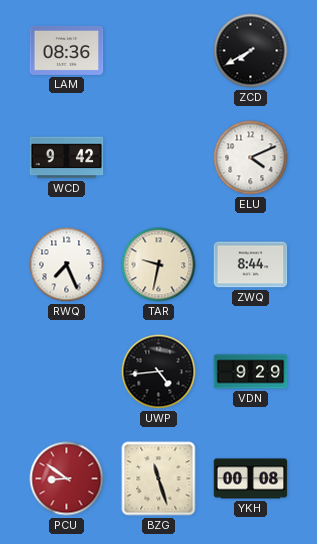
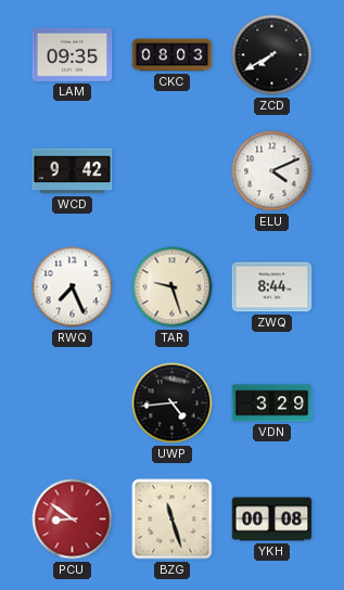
LAM: 08:36 -> 09:35
CKC: none -> 08:03
TAR: 9:32 -> 9:27
VDN: 9:29 -> 3:29
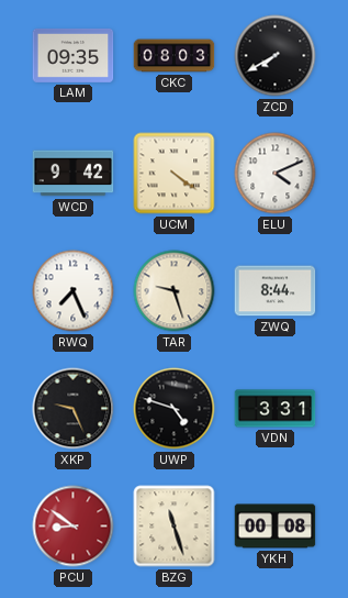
UCM: none -> 4:21
XKP: none -> 9:26
UWP: 4:44 -> 4:48
VDN: 3:29 -> 3:31
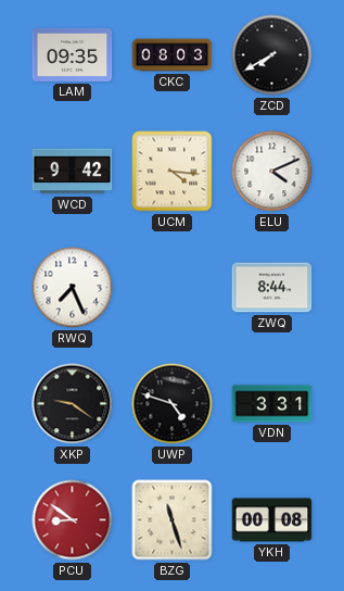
UCM: 4:21 -> 4:16
TAR: 9:27 -> none
XKP: 9:26 -> 9:21
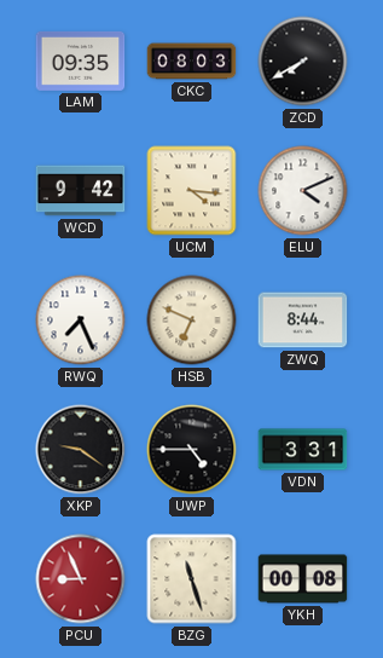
HSB: none -> 6:49
UWP: 4:48 -> 4:45
PCU: 8:51 -> 8:56
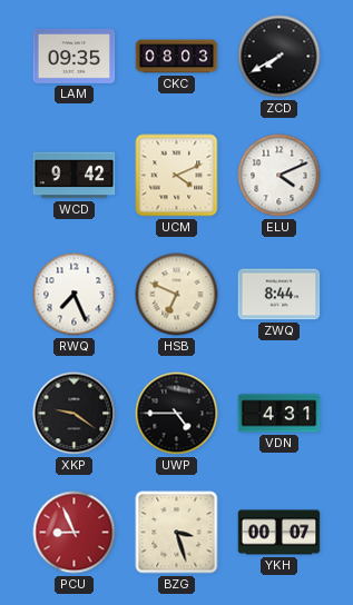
UCM: 4:16 -> 4:11
VDN: 3:31 -> 4:31
BZG: 11:27 -> 3:27
YKH: 00:08 -> 00:07
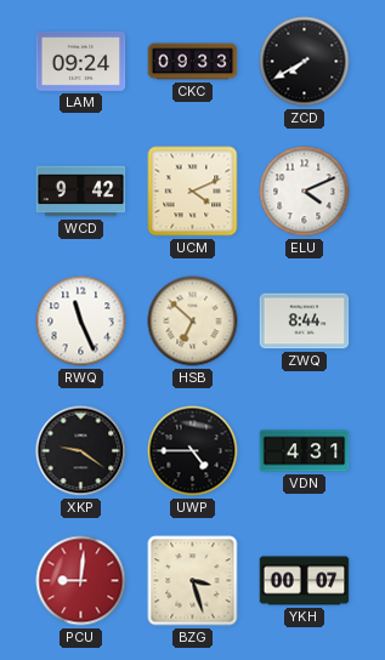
LAM: 09:35 -> 09:24
CKC: 08:03 -> 09:33
RWQ: 7:26 -> 11:26
HSB: 6:49 -> 6:52
PCU: 8:56 -> 9:01
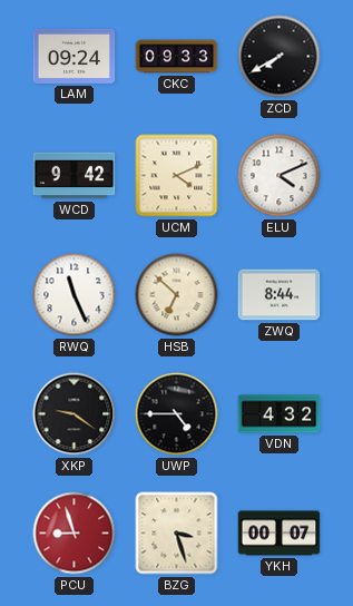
VDN: 4:31 -> 4:32
PCU: 9:01 -> 8:57
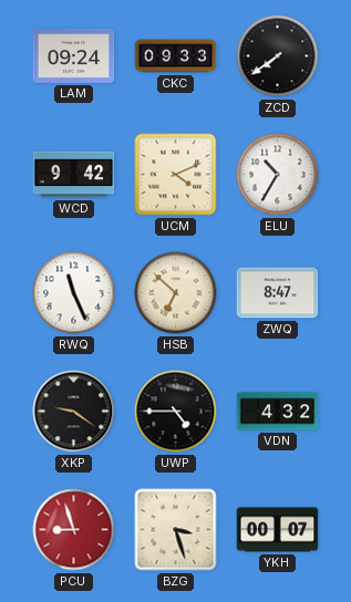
ZCD: 7:40 -> 7:39
ELU: 4:11 -> 10:35
ZWQ: 8:44 -> 8:47
